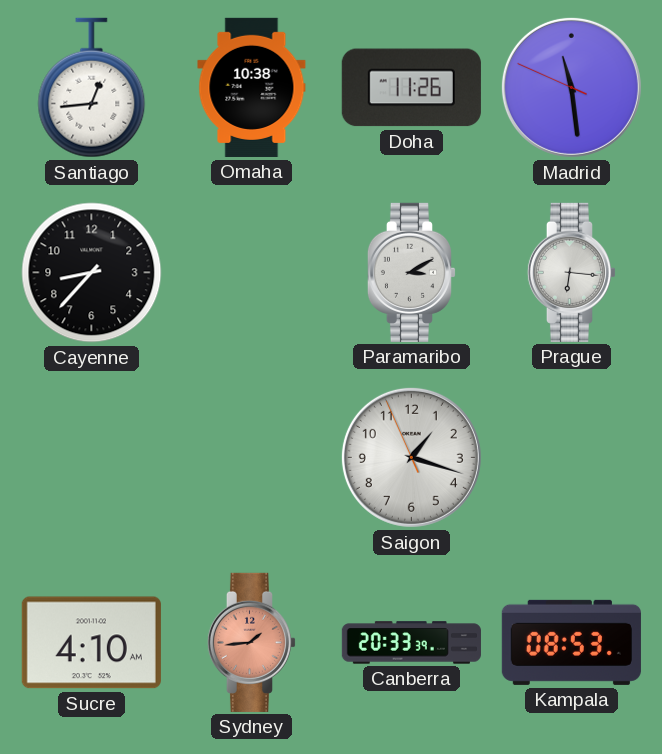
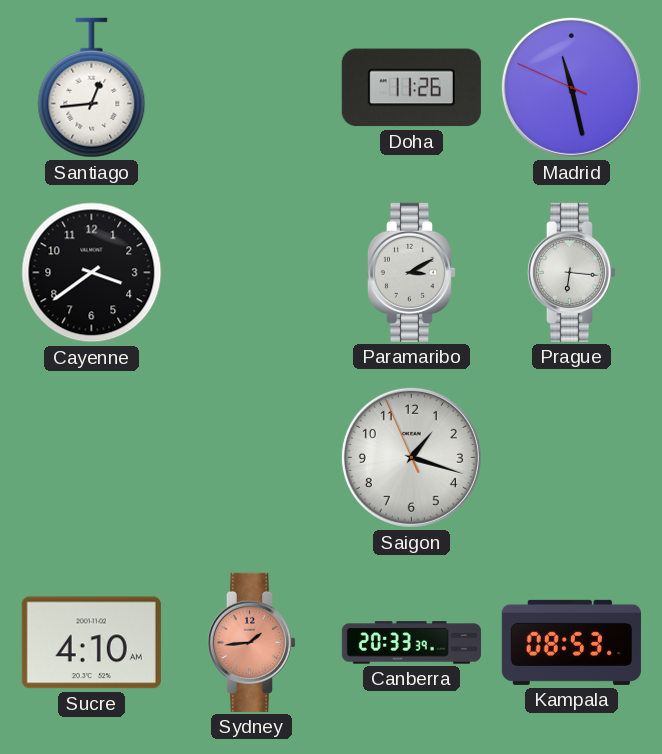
Omaha: 10:38 -> none
Madrid: 11:28 -> 11:27
Cayenne: 8:37 -> 3:39
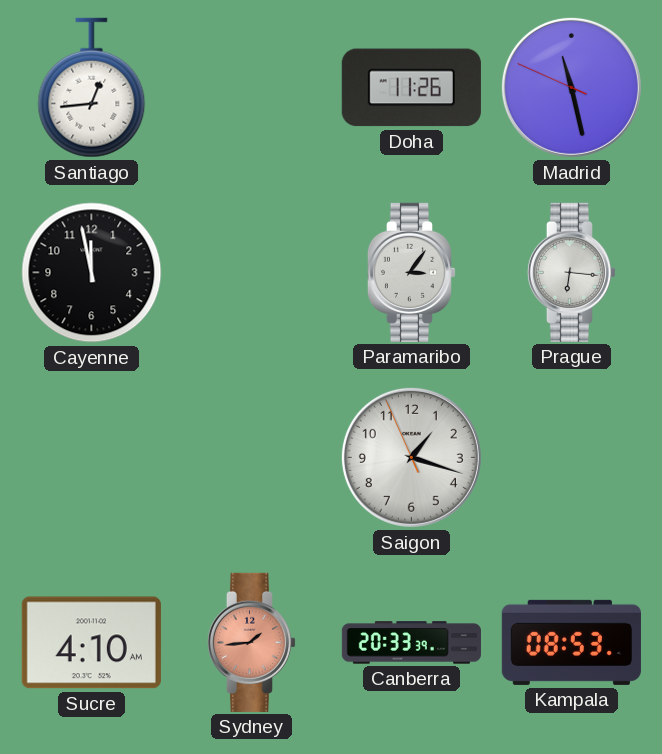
Cayenne: 3:39 -> 11:58
Paramaribo: 3:10 -> 3:06
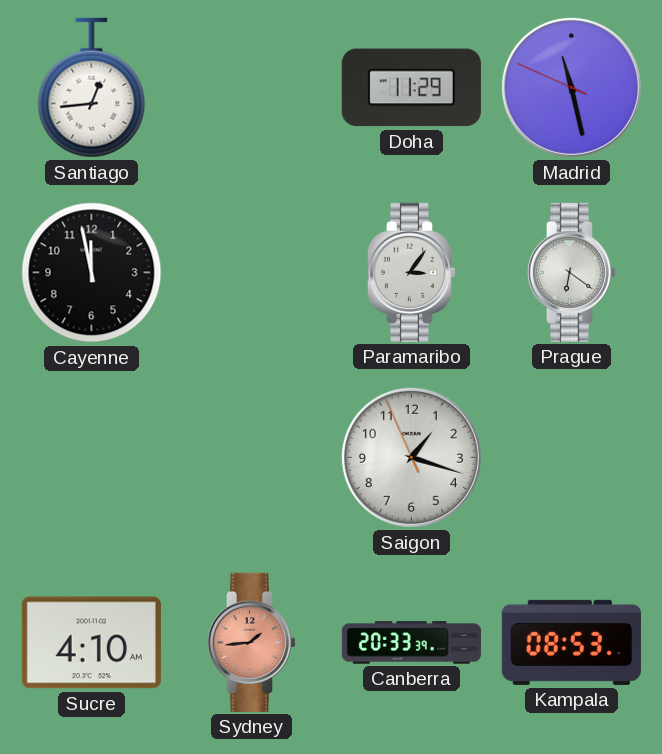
Doha: 11:26 -> 11:29
Prague: 6:16 -> 6:21
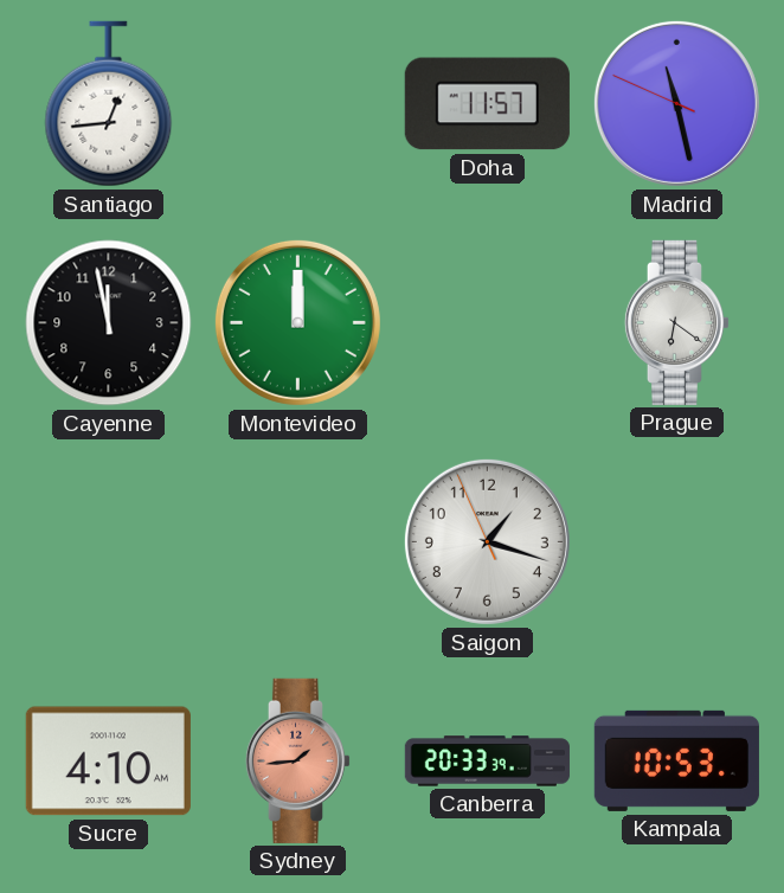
Doha: 11:29 -> 11:57
Montevideo: none -> 12:00
Paramaribo: 3:06 -> none
Kampala: 08:53 -> 10:53
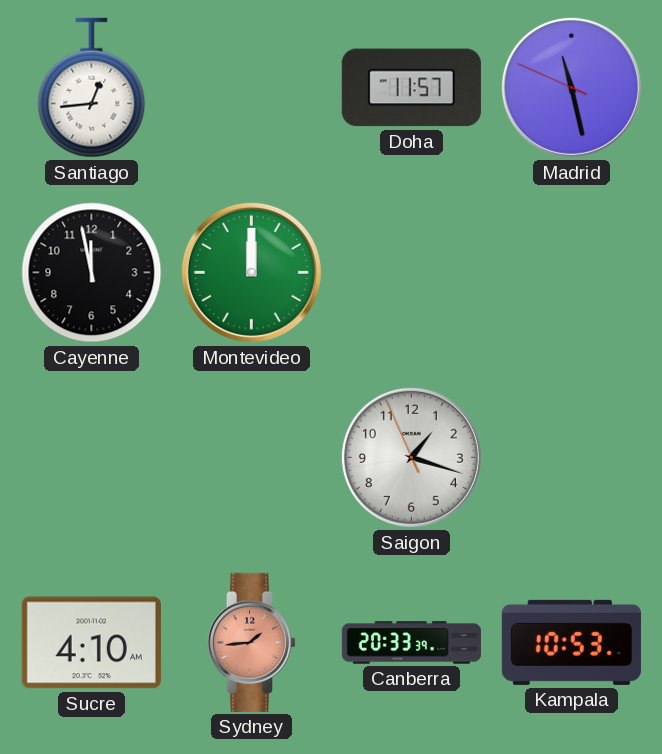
Prague: 6:21 -> none
